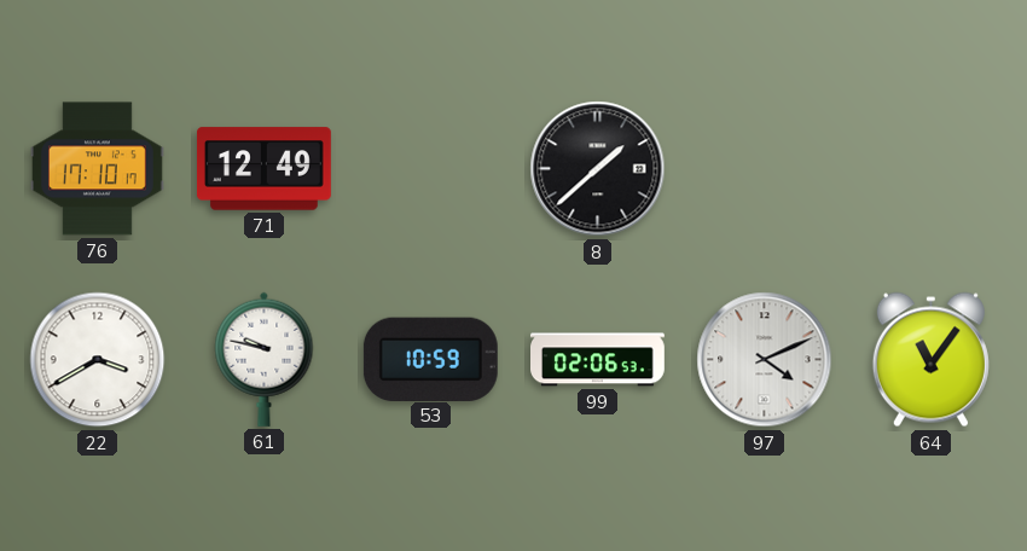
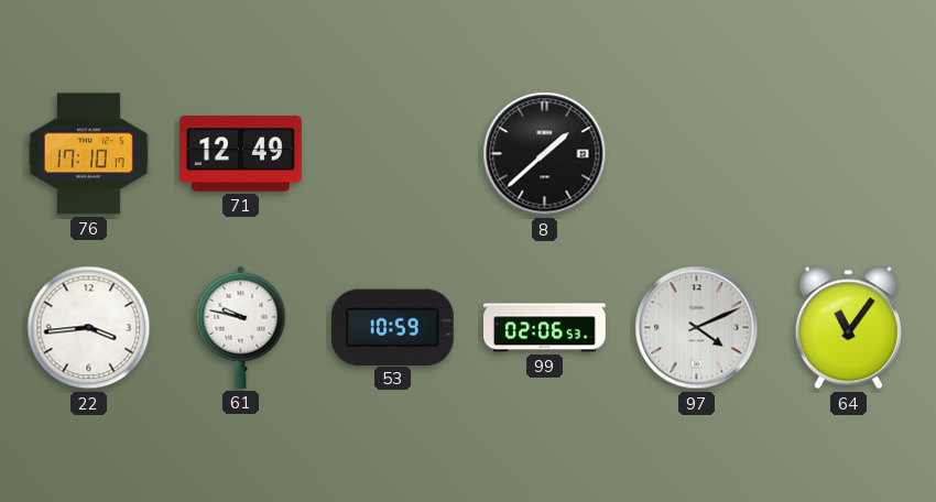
22: 3:40 -> 3:44
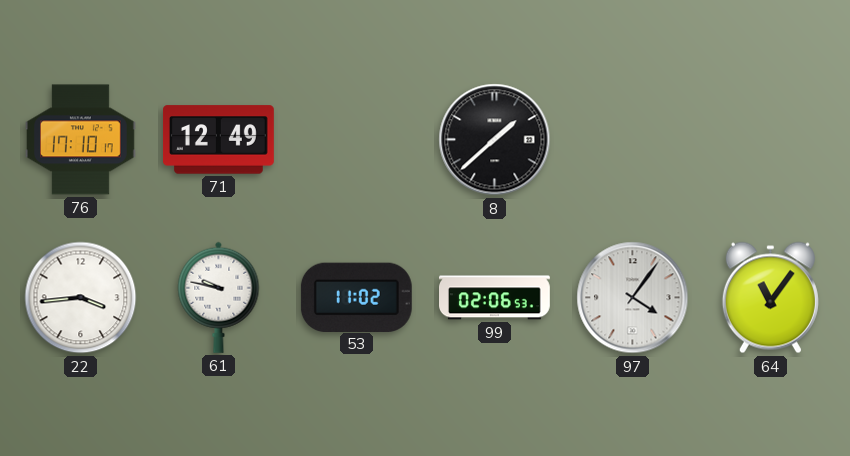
53: 10:59 -> 11:02
97: 4:11 -> 4:06
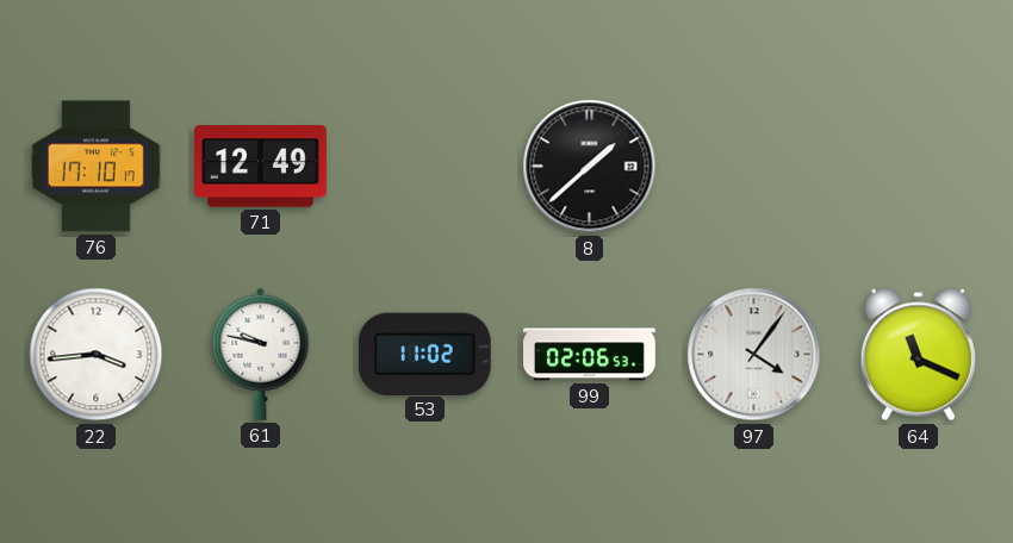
64: 11:06 -> 11:19
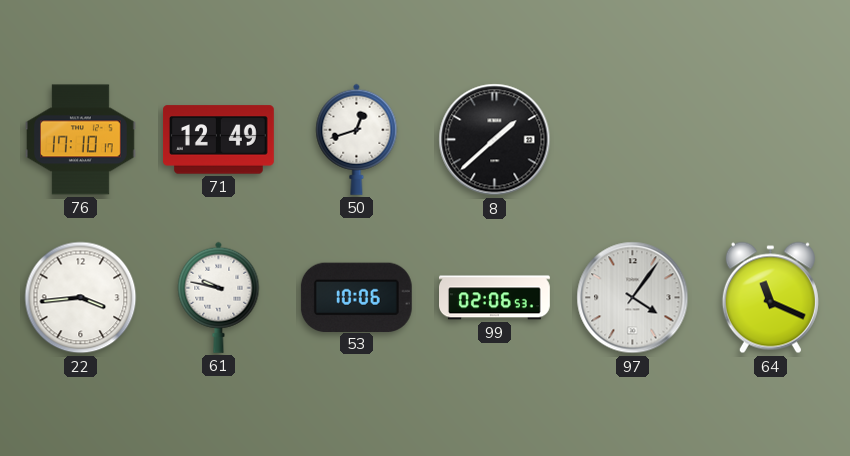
50: none -> 12:42
53: 11:02 -> 10:06
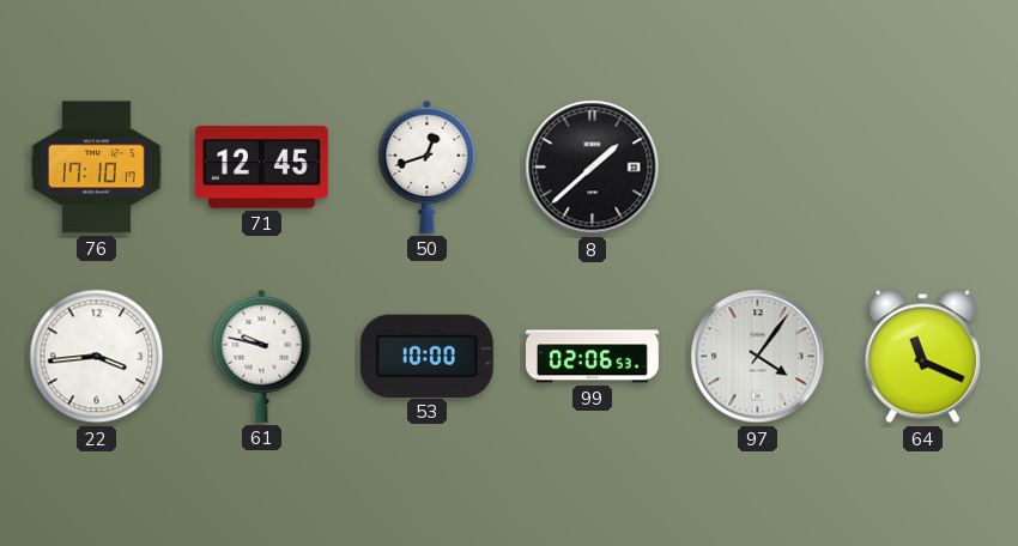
71: 12:49 -> 12:45
53: 10:06 -> 10:00
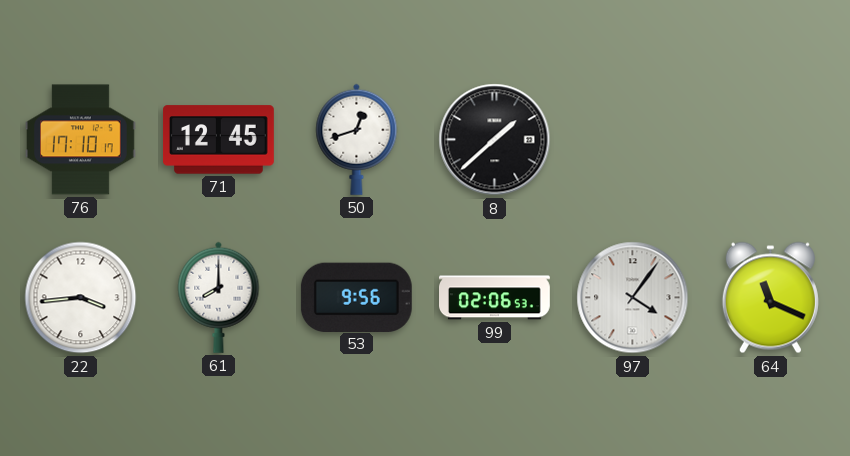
61: 9:47 -> 8:00
53: 10:00 -> 9:56
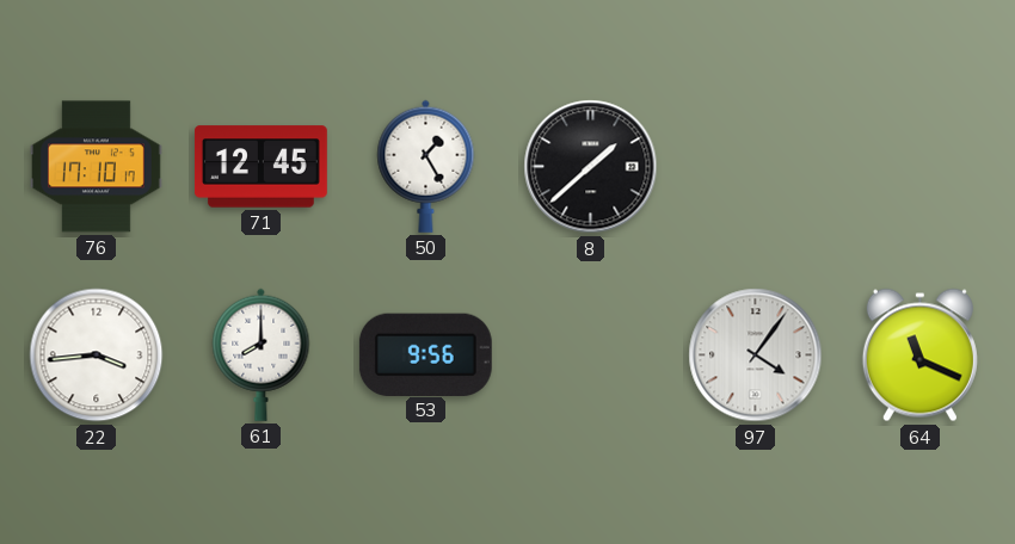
50: 12:42 -> 1:25
99: 02:06 -> none
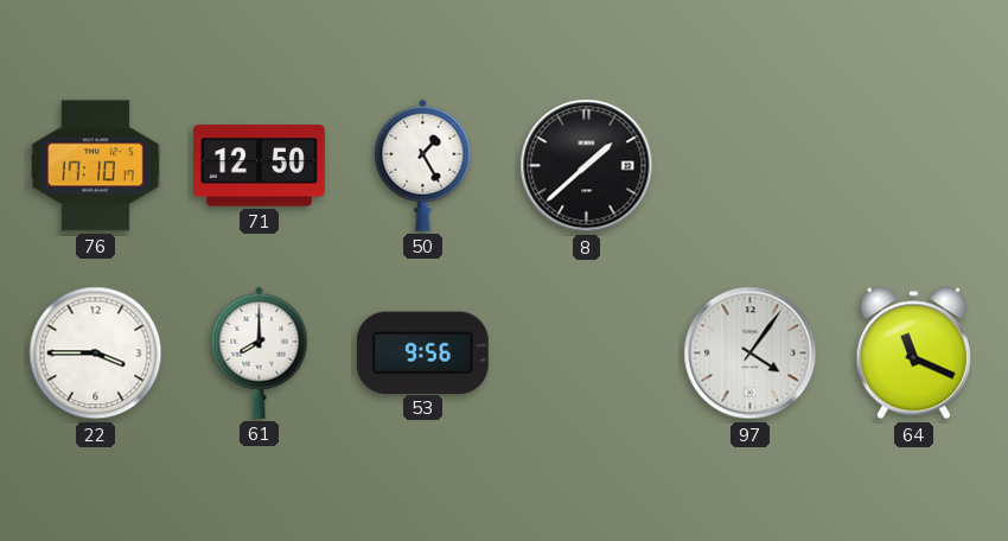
71: 12:45 -> 12:50
22: 3:44 -> 3:45
